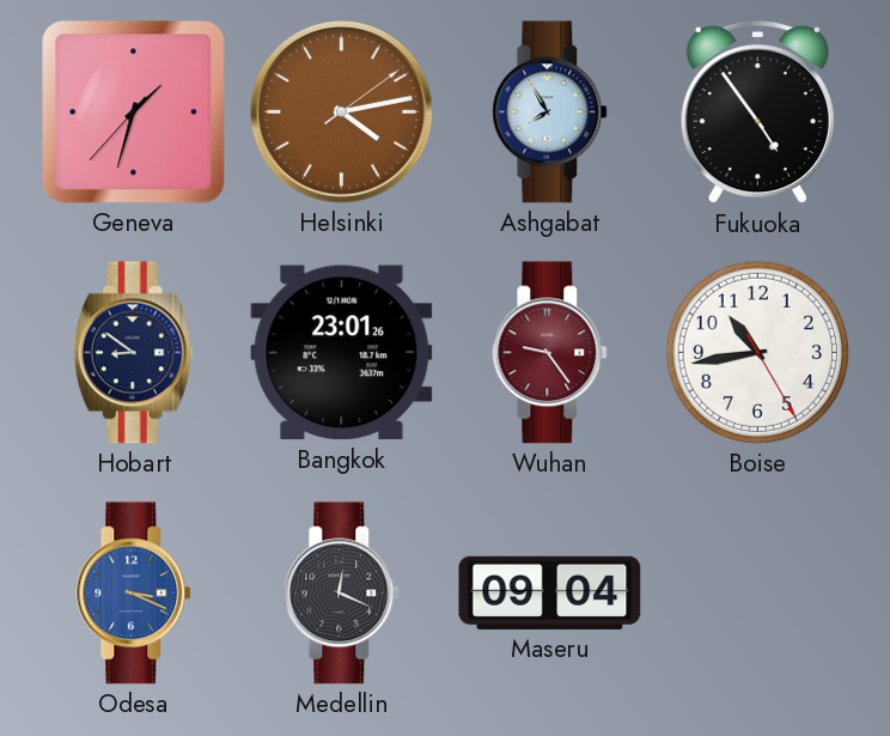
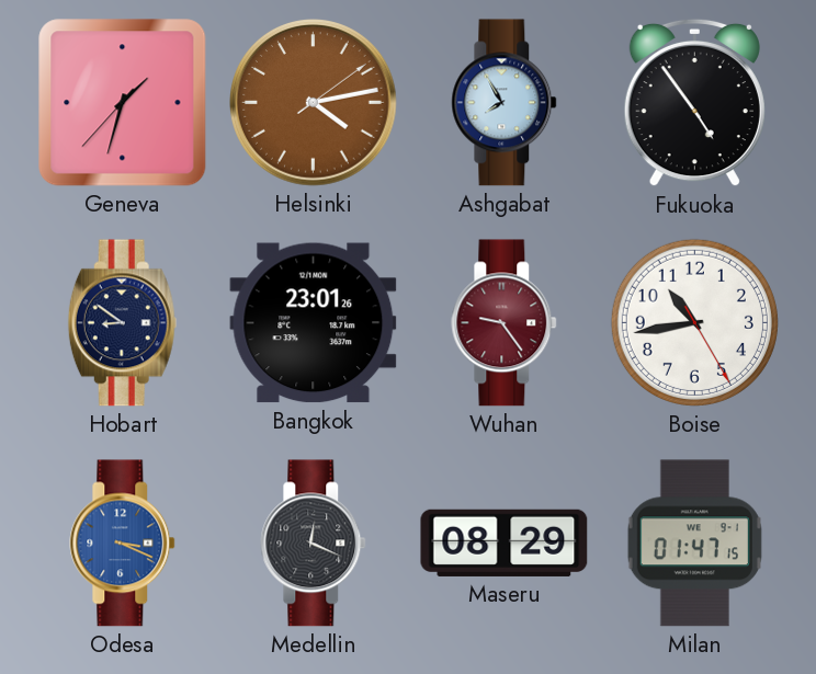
Maseru: 09:04 -> 08:29
Milan: none -> 01:47
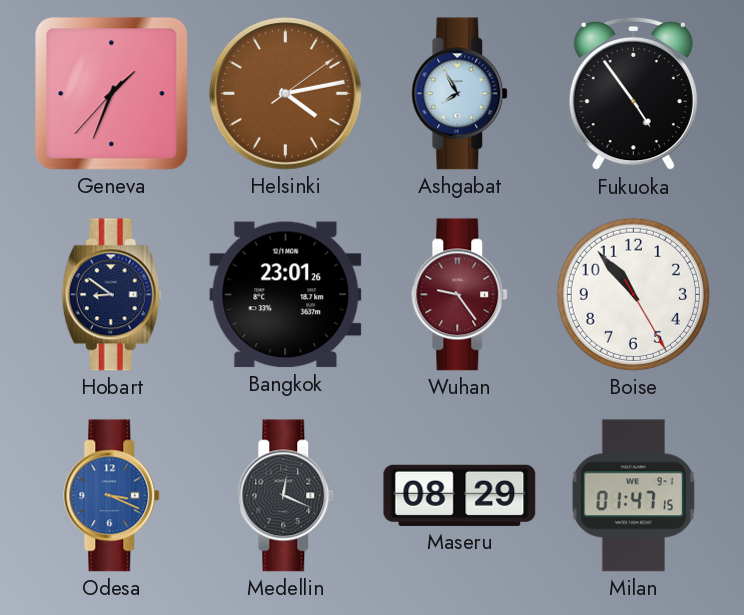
Geneva: 1:32 -> 1:33
Boise: 10:43 -> 10:53
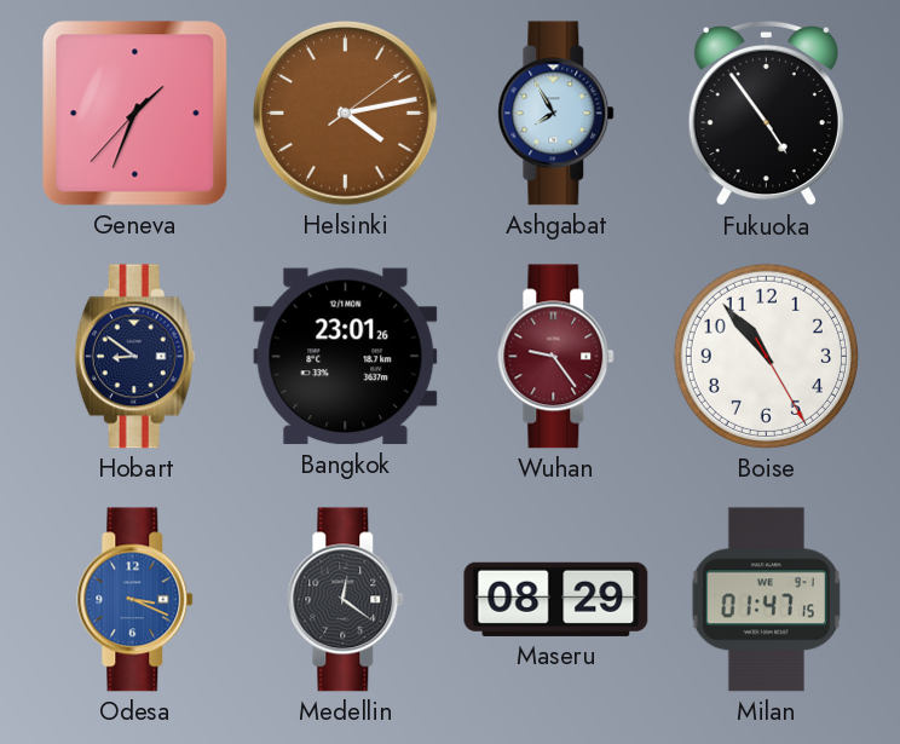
Medellin: 12:19 -> 12:21
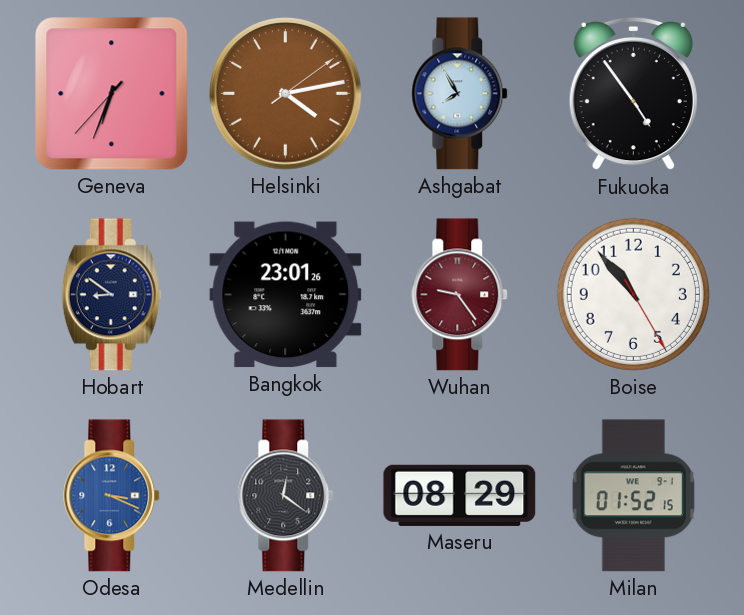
Geneva: 1:33 -> 6:33
Milan: 01:47 -> 01:52
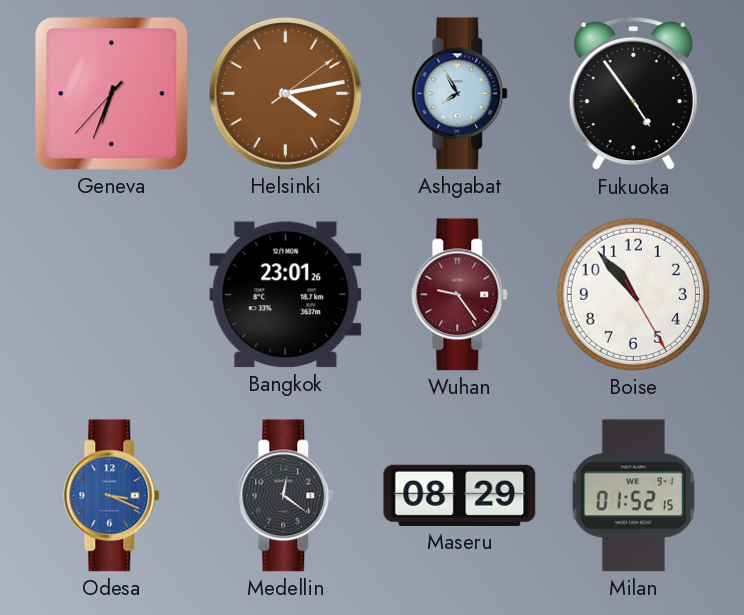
Hobart: 8:51 -> none
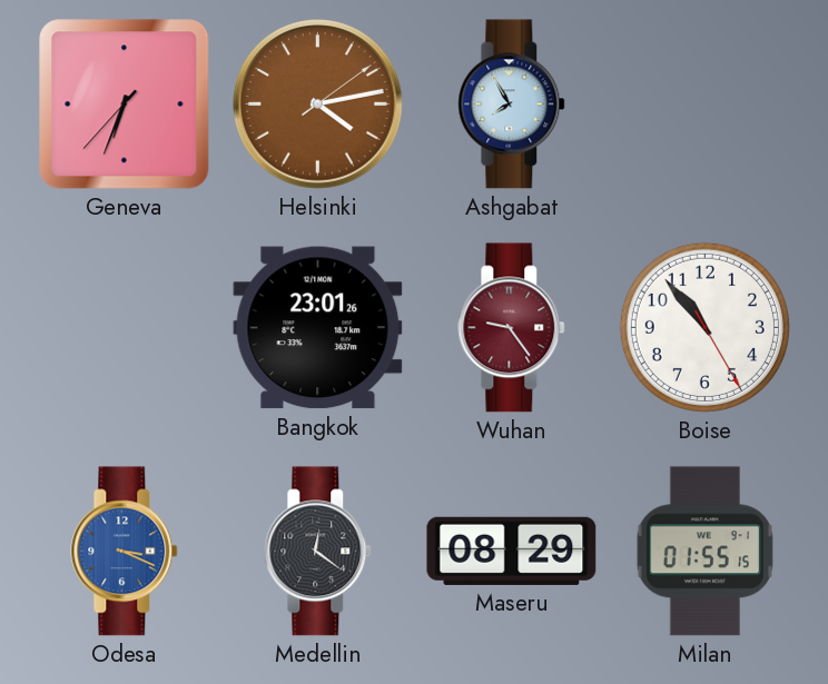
Fukuoka: 4:54 -> none
Milan: 01:52 -> 01:55
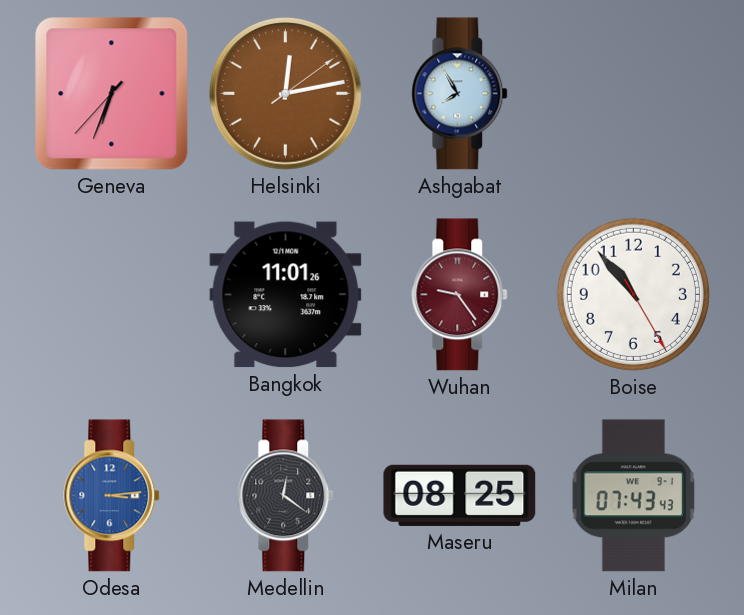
Helsinki: 4:13 -> 12:13
Bangkok: 23:01 -> 11:01
Odesa: 3:19 -> 3:14
Maseru: 08:29 -> 08:25
Milan: 01:55 -> 07:43
